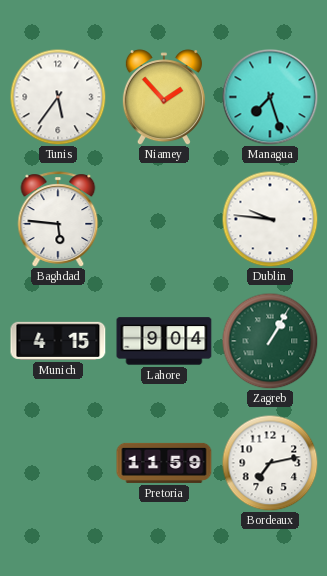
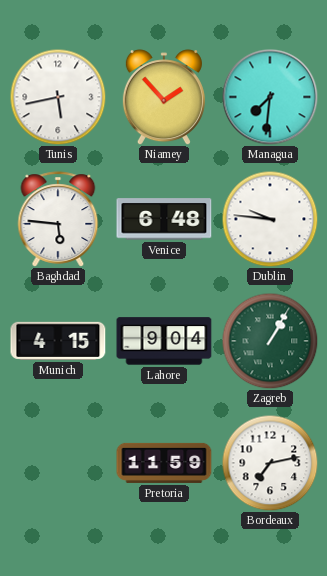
Tunis: 5:36 -> 5:43
Managua: 7:27 -> 7:31
Venice: none -> 6:48
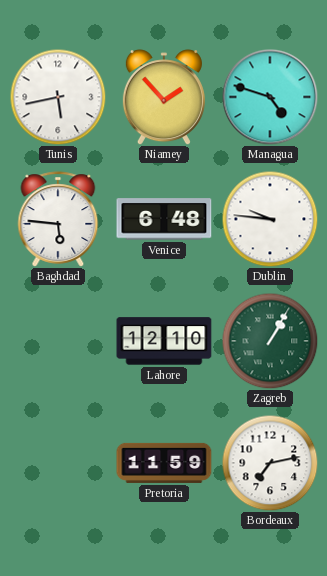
Managua: 7:31 -> 4:48
Munich: 4:15 -> none
Lahore: 9:04 -> 12:10
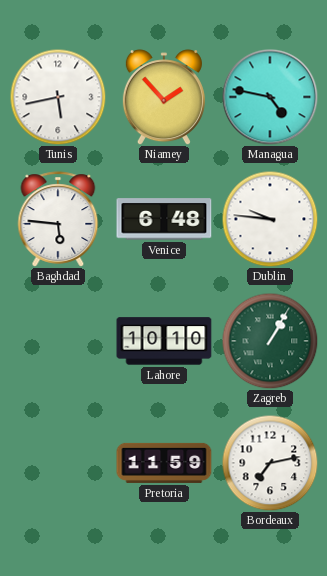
Managua: 4:48 -> 4:47
Lahore: 12:10 -> 10:10
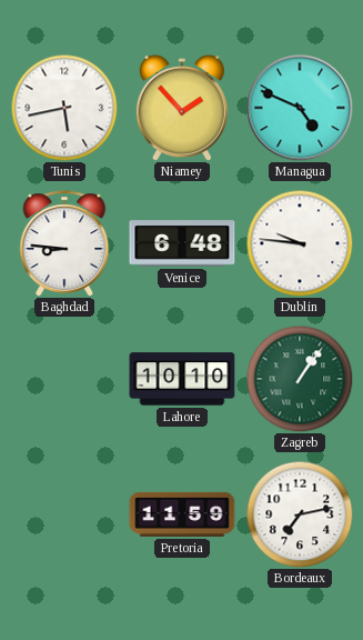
Managua: 4:47 -> 4:49
Baghdad: 5:46 -> 8:46
Zagreb: 1:05 -> 1:06
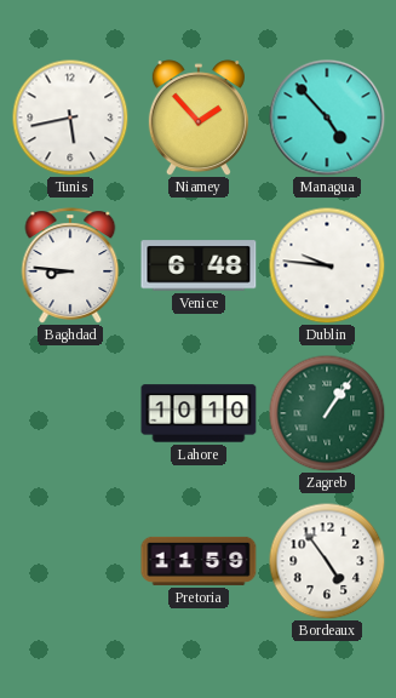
Managua: 4:49 -> 4:53
Bordeaux: 7:13 -> 4:54
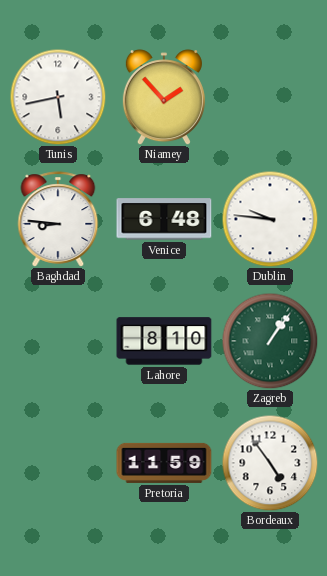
Managua: 4:53 -> none
Lahore: 10:10 -> 8:10
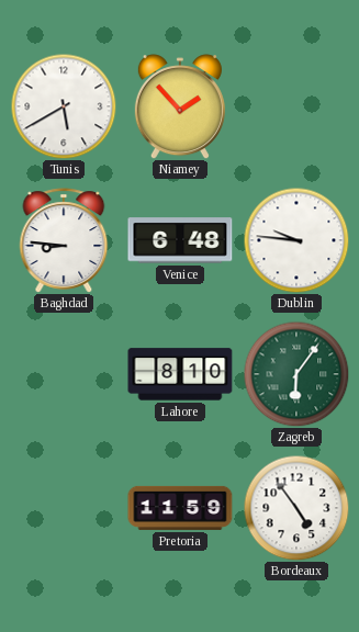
Tunis: 5:43 -> 5:40
Zagreb: 1:06 -> 6:06
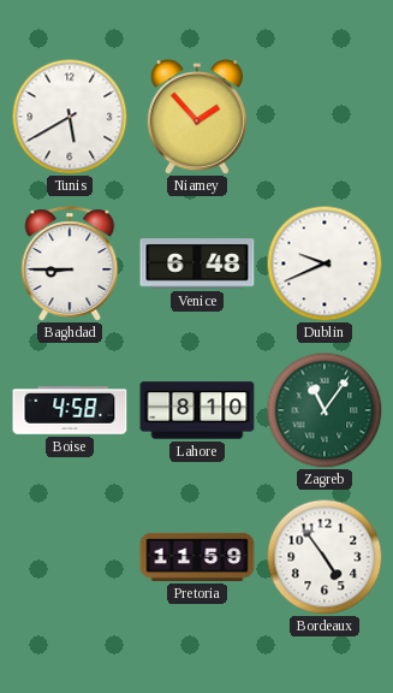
Baghdad: 8:46 -> 8:45
Dublin: 9:46 -> 9:41
Boise: none -> 4:58
Zagreb: 6:06 -> 11:06
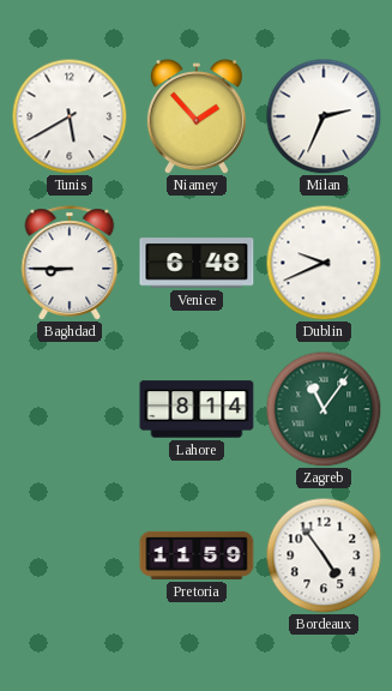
Milan: none -> 2:34
Boise: 4:58 -> none
Lahore: 8:10 -> 8:14
